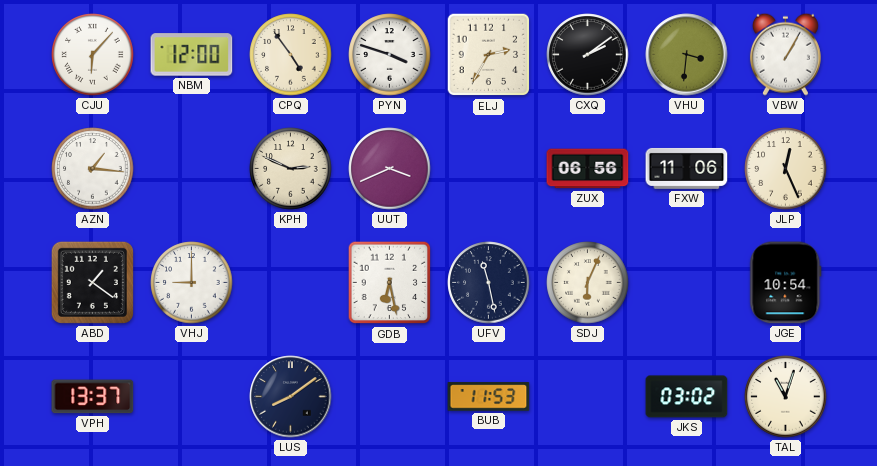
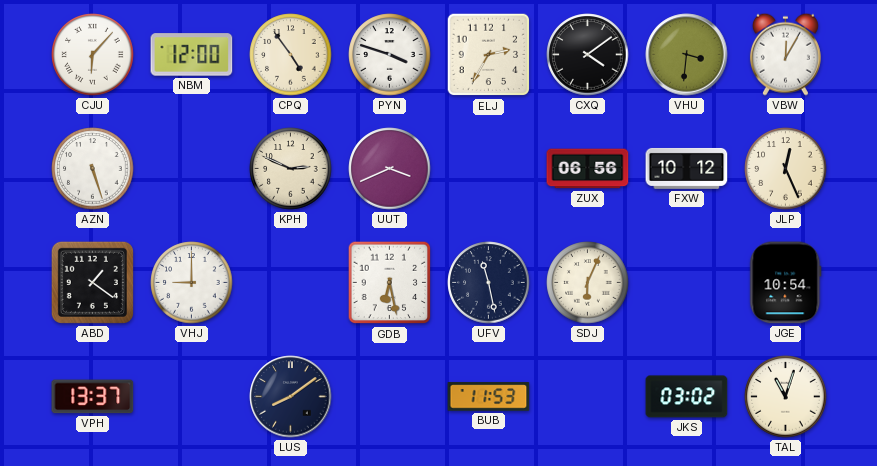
CXQ: 2:09 -> 4:09
VBW: 1:05 -> 12:05
AZN: 1:16 -> 5:27
FXW: 11:06 -> 10:12
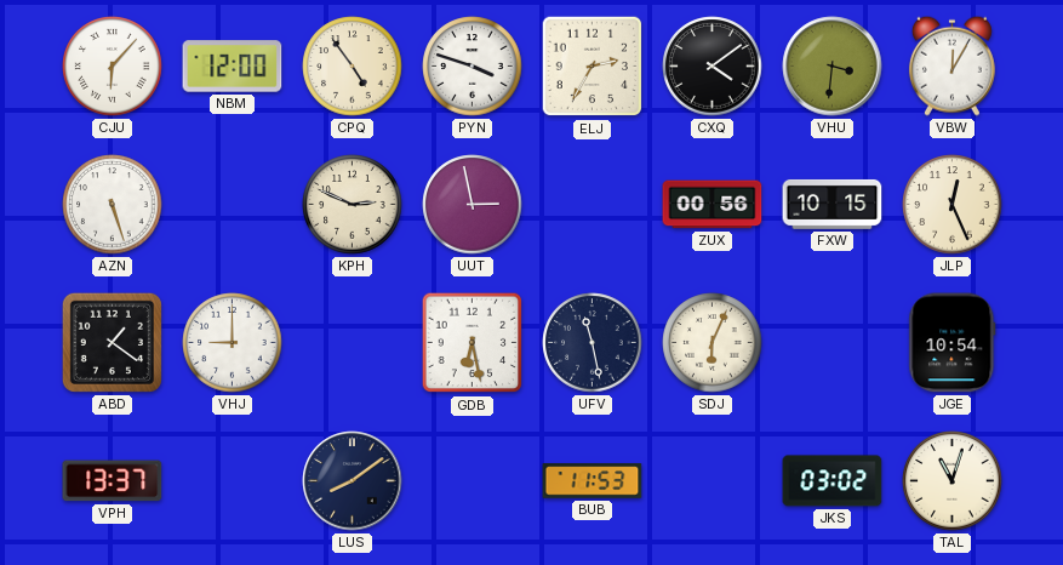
UUT: 3:41 -> 2:58
ZUX: 06:56 -> 00:56
FXW: 10:12 -> 10:15
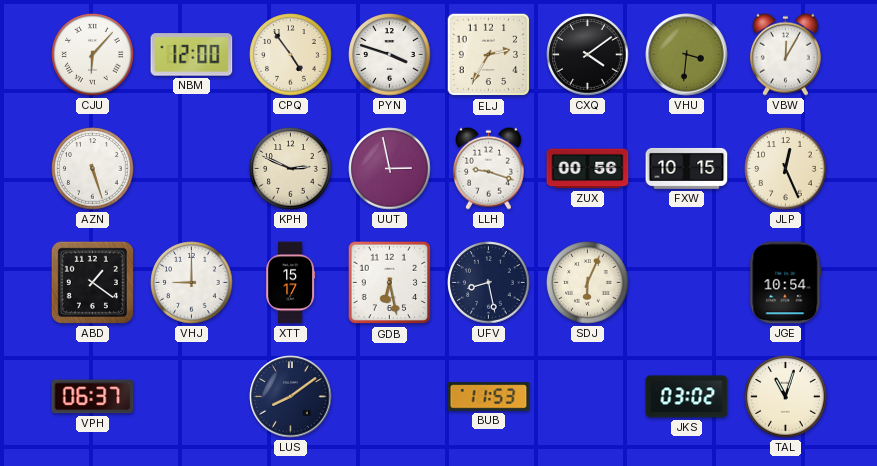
LLH: none -> 9:18
XTT: none -> 15:17
UFV: 11:28 -> 8:28
VPH: 13:37 -> 06:37
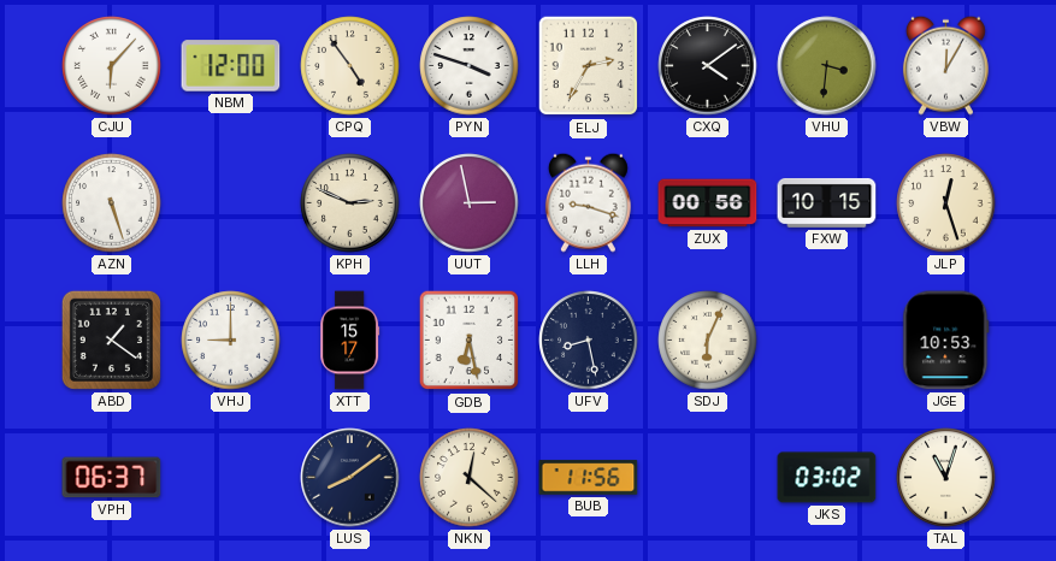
JLP: 12:26 -> 12:27
JGE: 10:54 -> 10:53
NKN: none -> 12:22
BUB: 11:53 -> 11:56
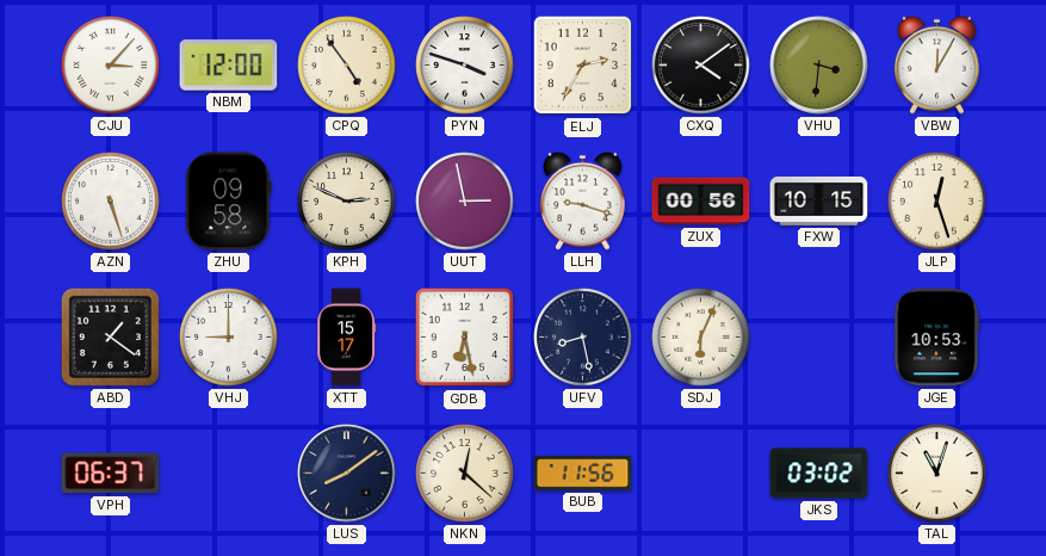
CJU: 6:07 -> 3:07
ZHU: none -> 09:58
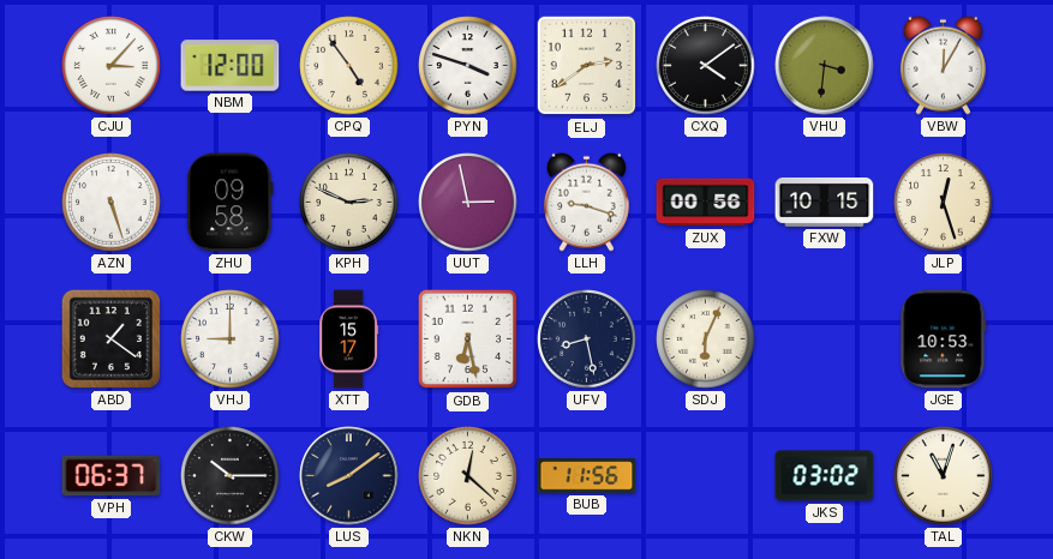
ELJ: 2:35 -> 2:39
CKW: none -> 10:15
